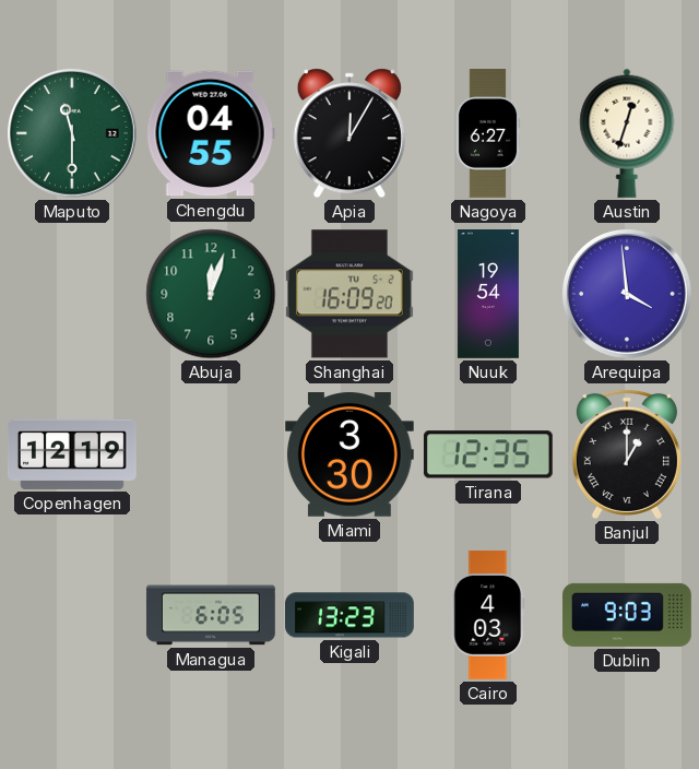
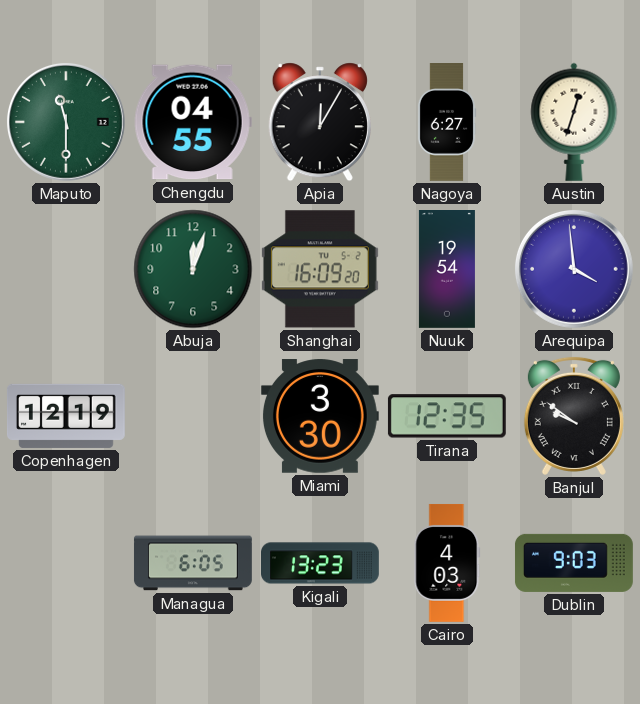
Banjul: 1:00 -> 9:51
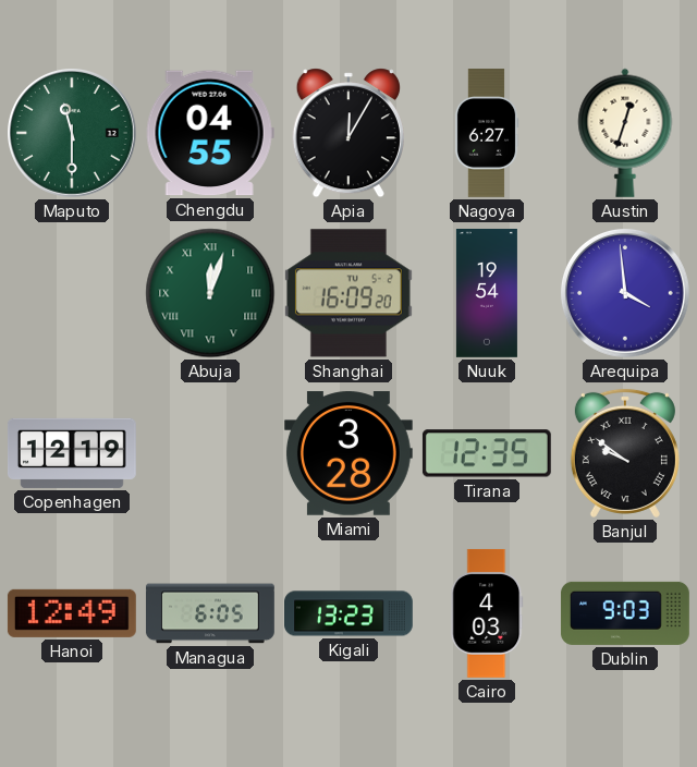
Abuja numerals: Arabic -> Roman
Miami: 3:30 -> 3:28
Hanoi: none -> 12:49
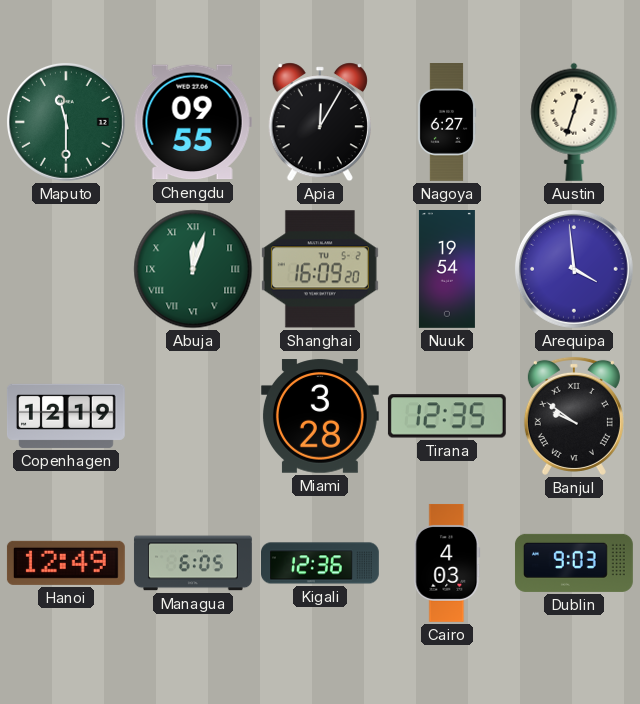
Chengdu: 04:55 -> 09:55
Kigali: 13:23 -> 12:36
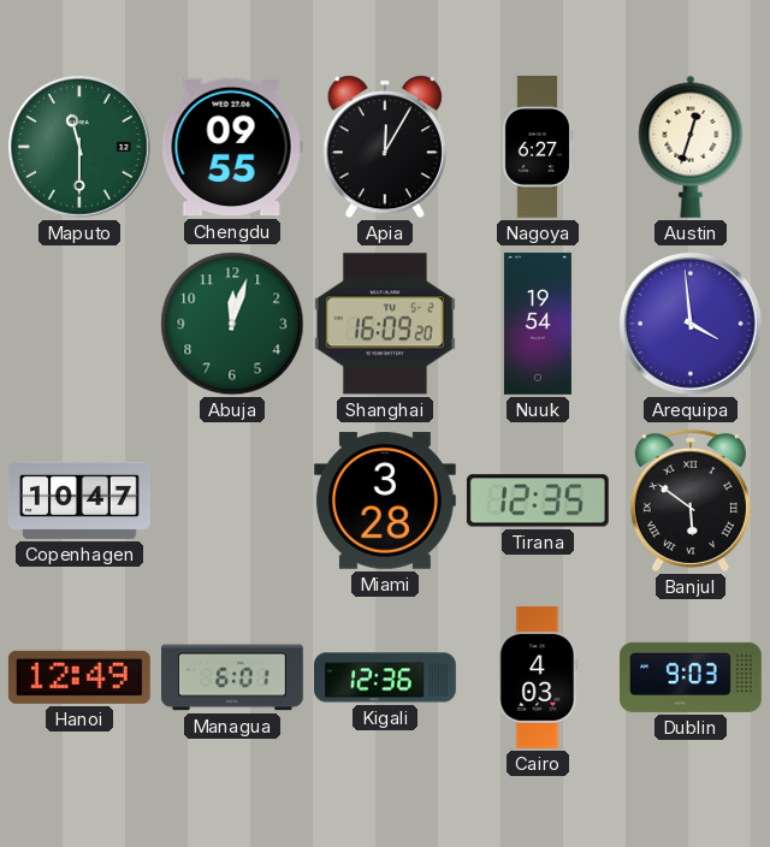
Abuja numerals: Roman -> Arabic
Copenhagen: 12:19 -> 10:47
Banjul: 9:51 -> 5:51
Managua: 6:05 -> 6:01
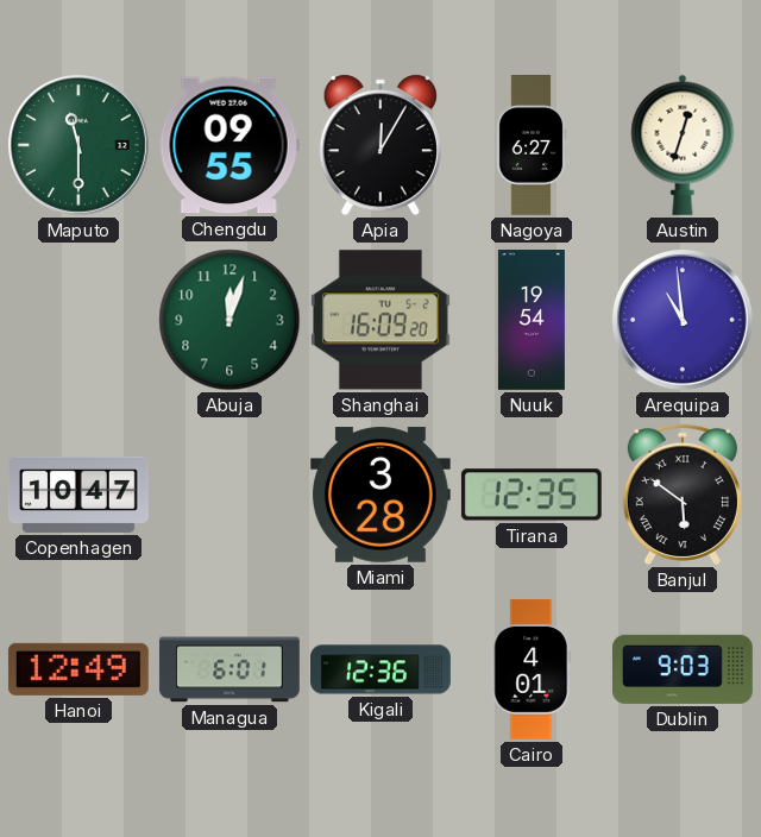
Arequipa: 3:59 -> 10:59
Cairo: 4:03 -> 4:01
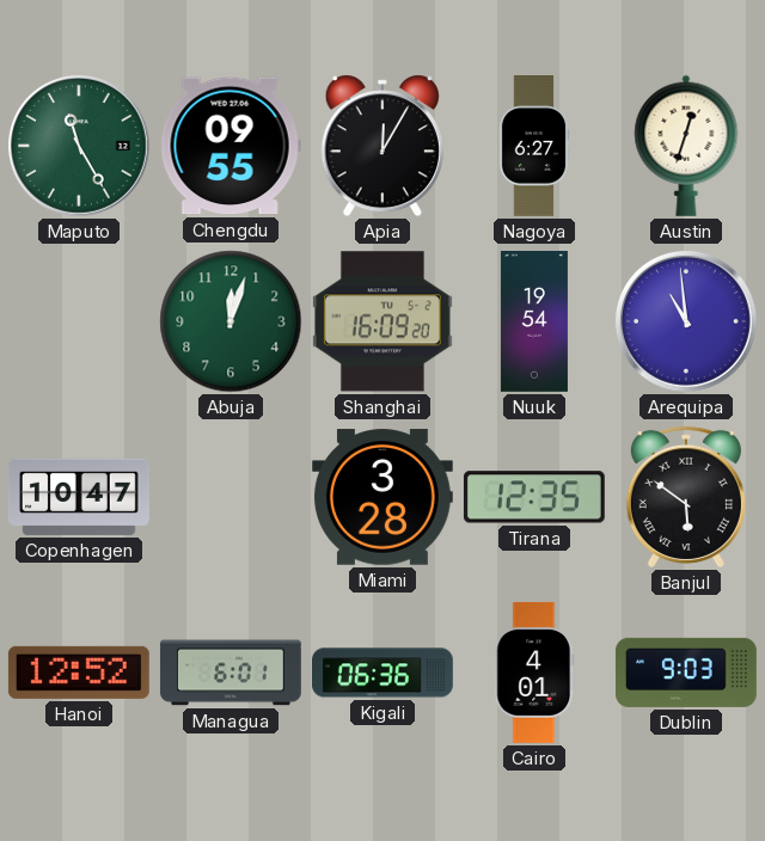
Maputo: 11:30 -> 11:25
Hanoi: 12:49 -> 12:52
Kigali: 12:36 -> 06:36
